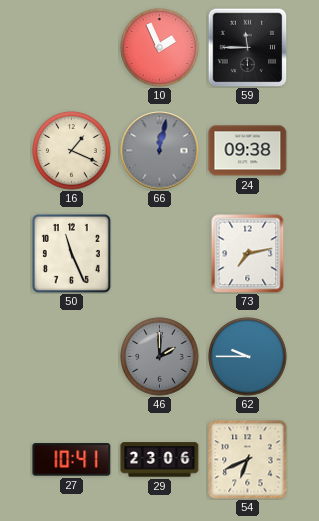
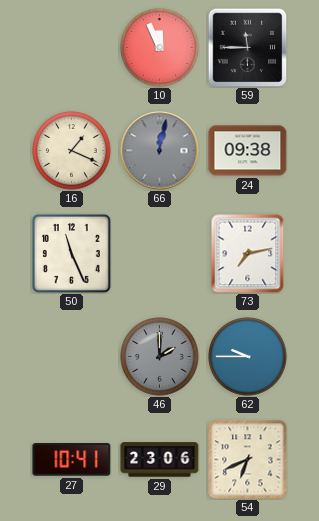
10: 1:56 -> 11:56
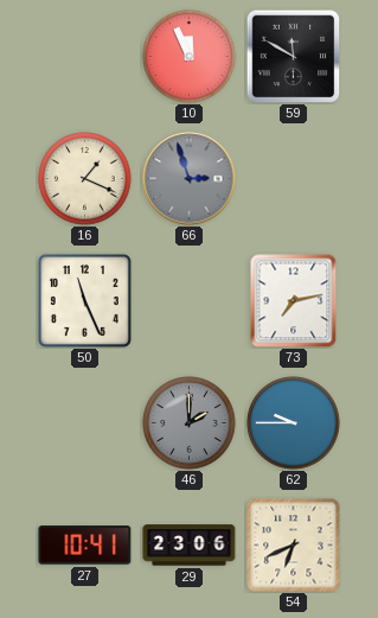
59: 11:45 -> 11:50
66: 12:02 -> 2:57
24: 09:38 -> none
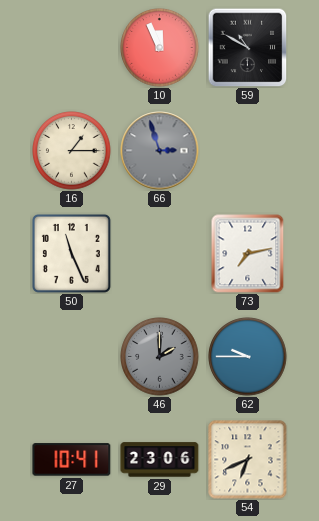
59: 11:50 -> 10:50
16: 1:19 -> 1:15
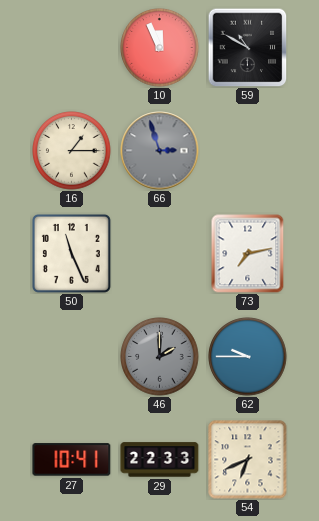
29: 23:06 -> 22:33
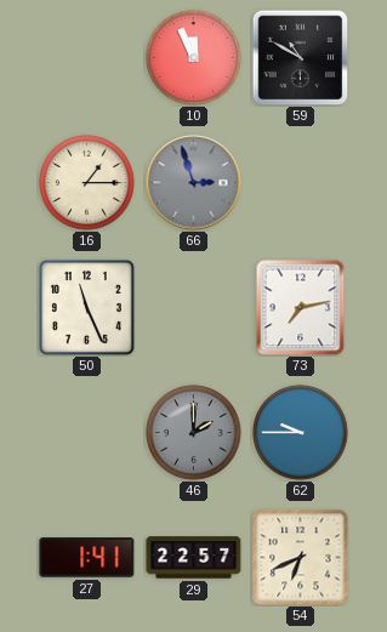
27: 10:41 -> 1:41
29: 22:33 -> 22:57
